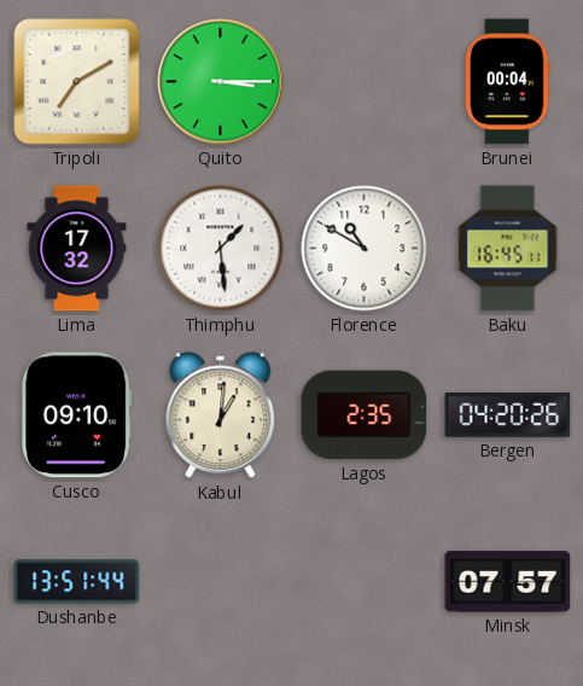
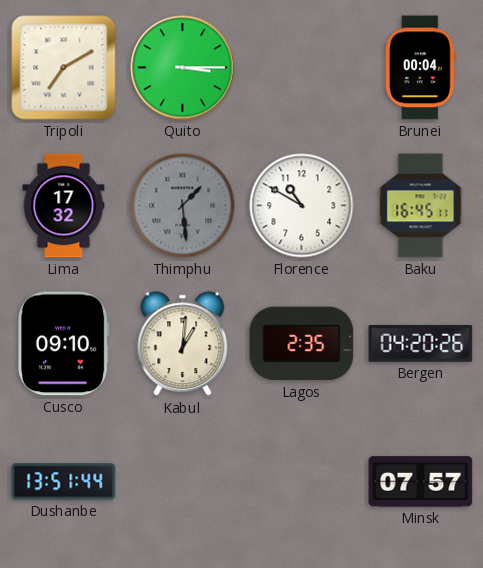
Thimphu dial: white -> grey
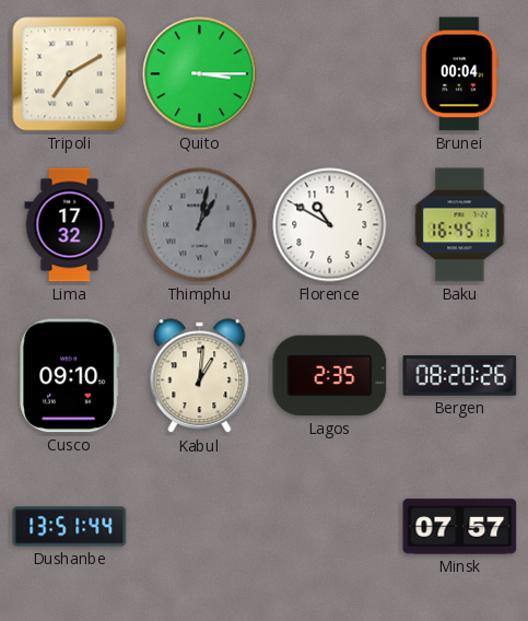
Thimphu: 1:29 -> 1:02
Bergen: 04:20 -> 08:20
